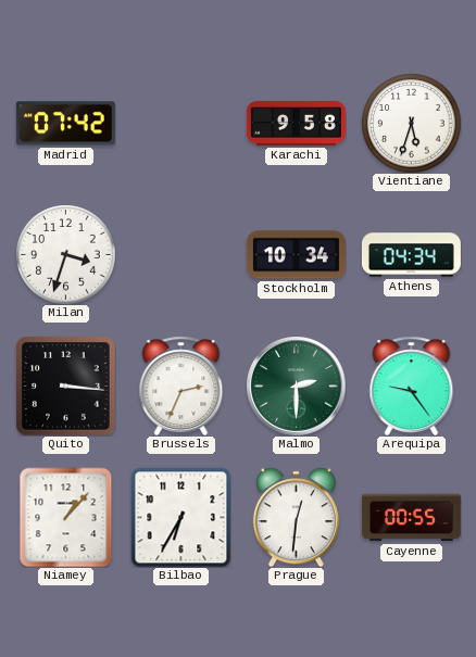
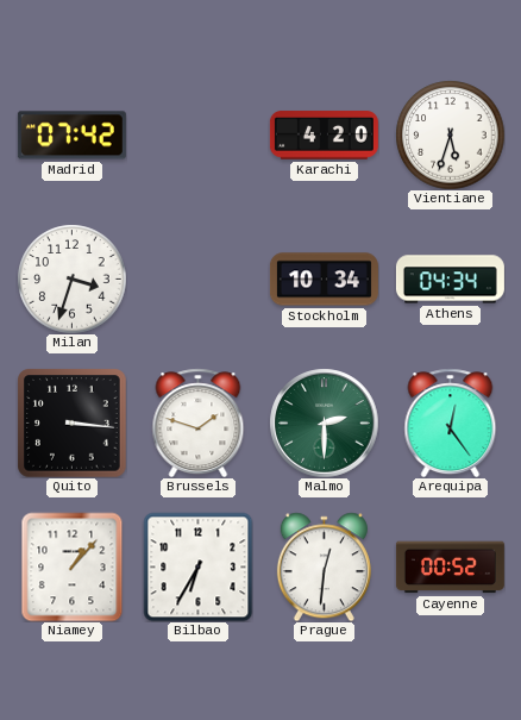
Karachi: 9:58 -> 4:20
Brussels: 2:34 -> 1:48
Arequipa: 9:24 -> 12:24
Cayenne: 00:55 -> 00:52
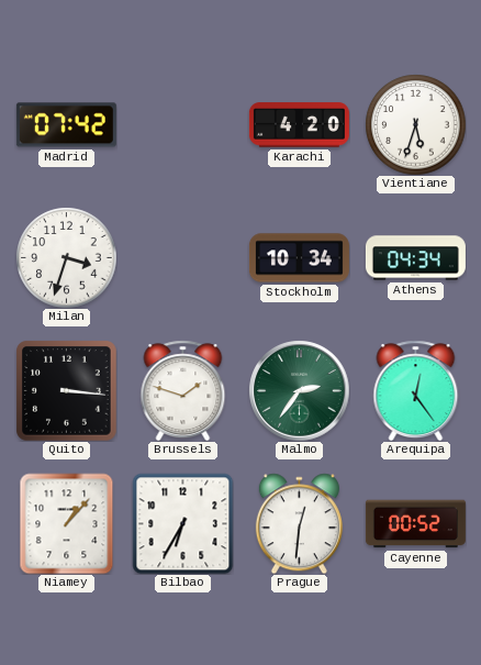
Malmo: 2:30 -> 2:36
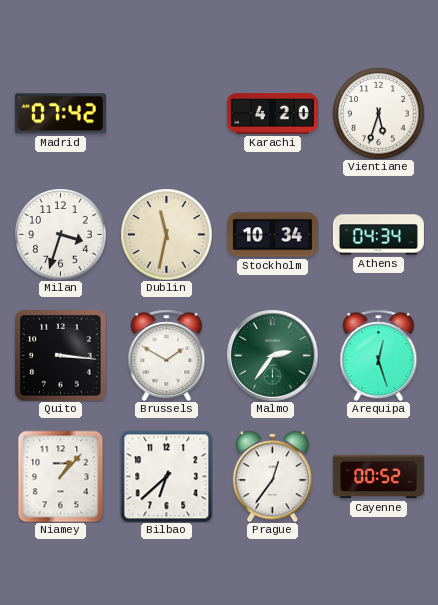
Dublin: none -> 11:32
Brussels: 1:48 -> 1:50
Arequipa: 12:24 -> 12:27
Bilbao: 6:35 -> 6:38
Prague: 12:31 -> 12:36
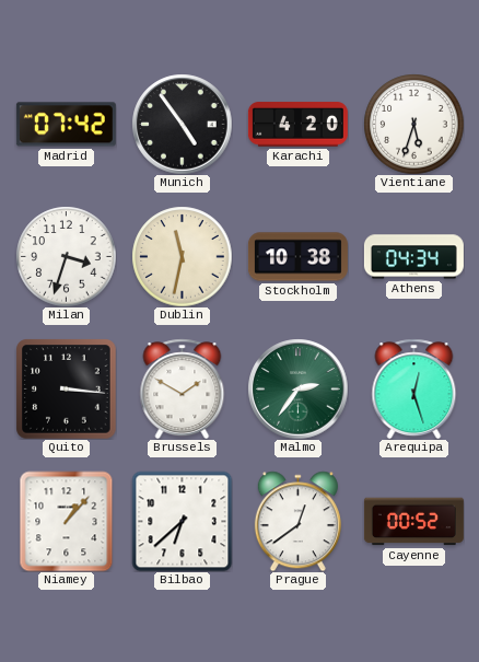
Munich: none -> 4:54
Stockholm: 10:34 -> 10:38
Prague: 12:36 -> 12:39
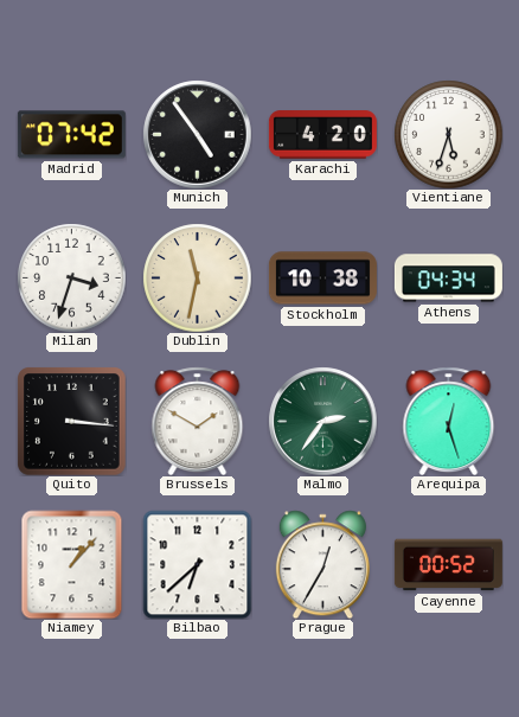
Prague: 12:39 -> 12:35
